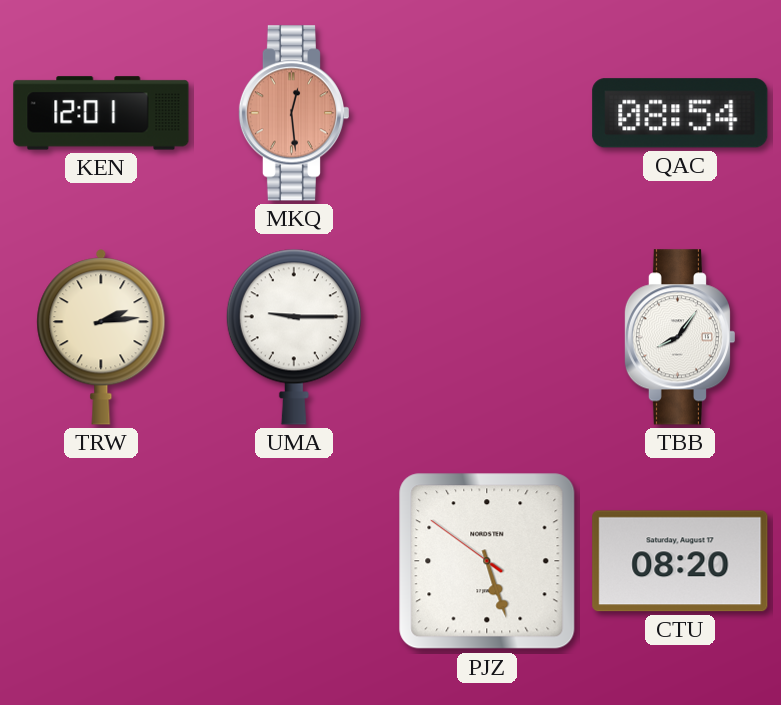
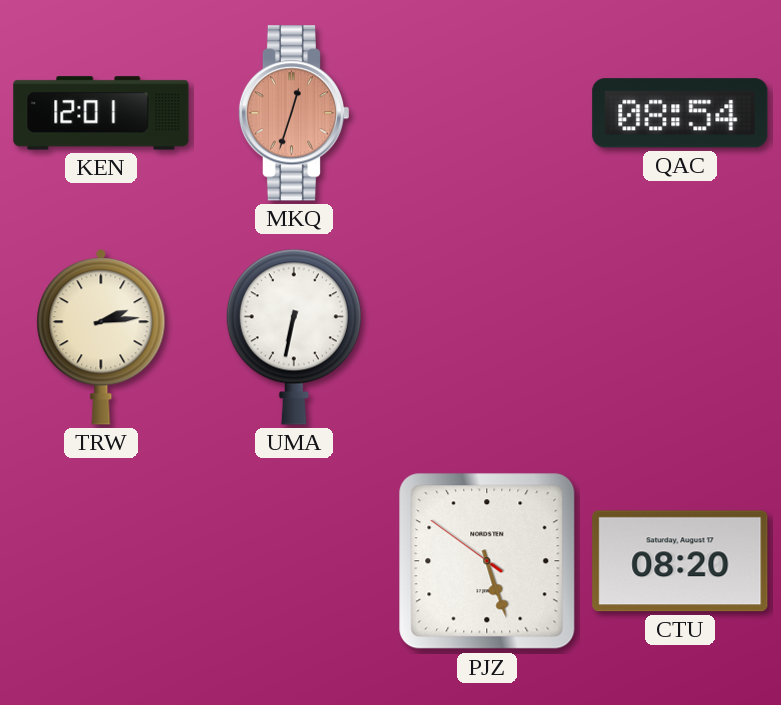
MKQ: 12:29 -> 12:33
UMA: 9:15 -> 6:32
TBB: 8:06 -> none
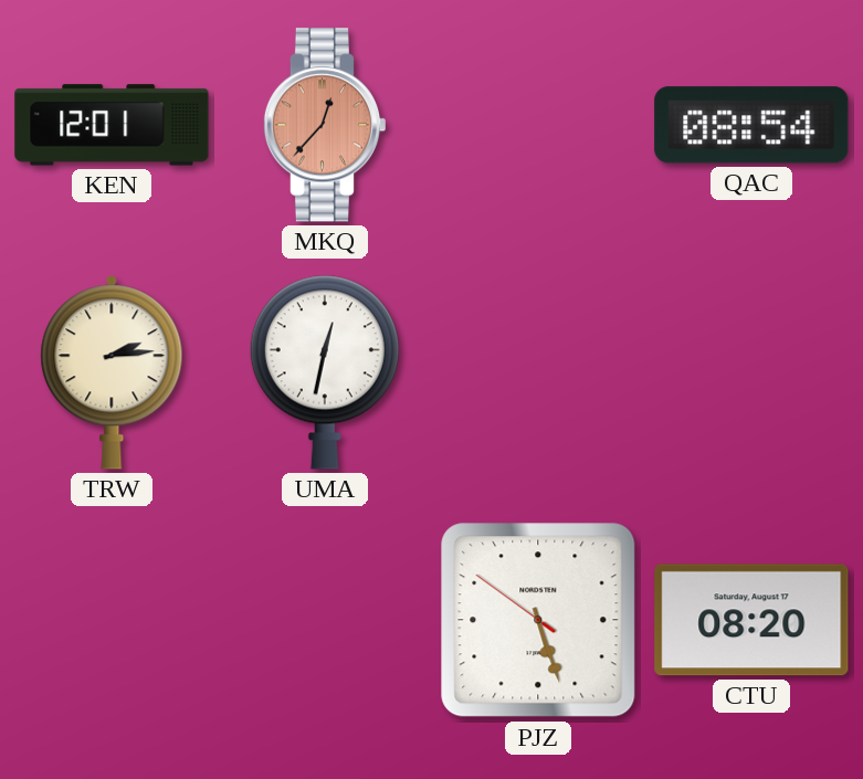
MKQ: 12:33 -> 12:37
UMA: 6:32 -> 12:32
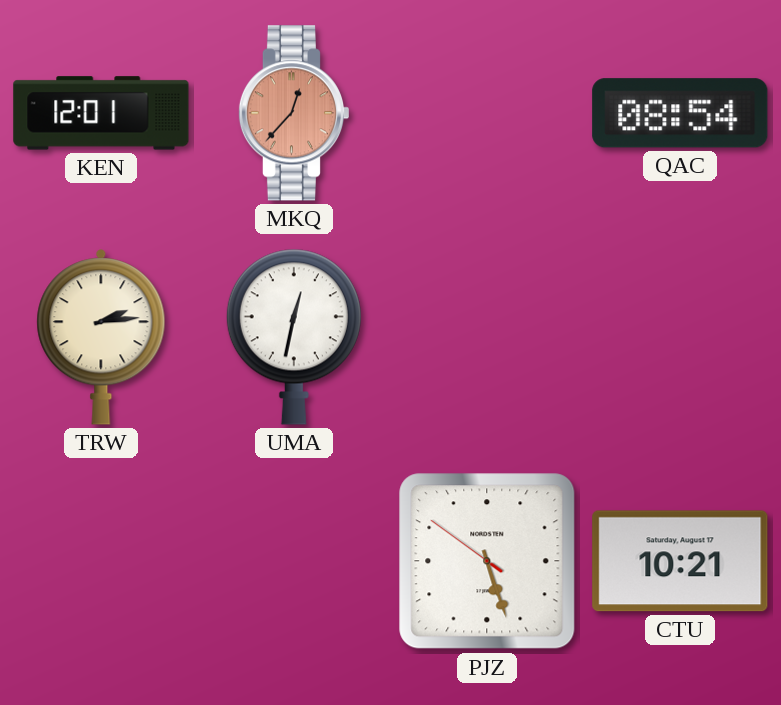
CTU: 08:20 -> 10:21
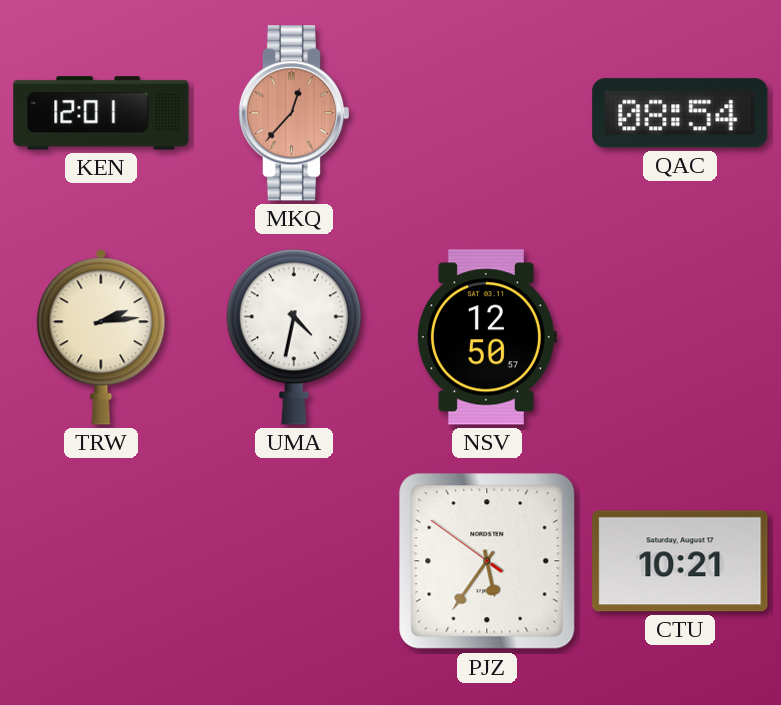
UMA: 12:32 -> 4:32
NSV: none -> 12:50
PJZ: 5:26 -> 5:35
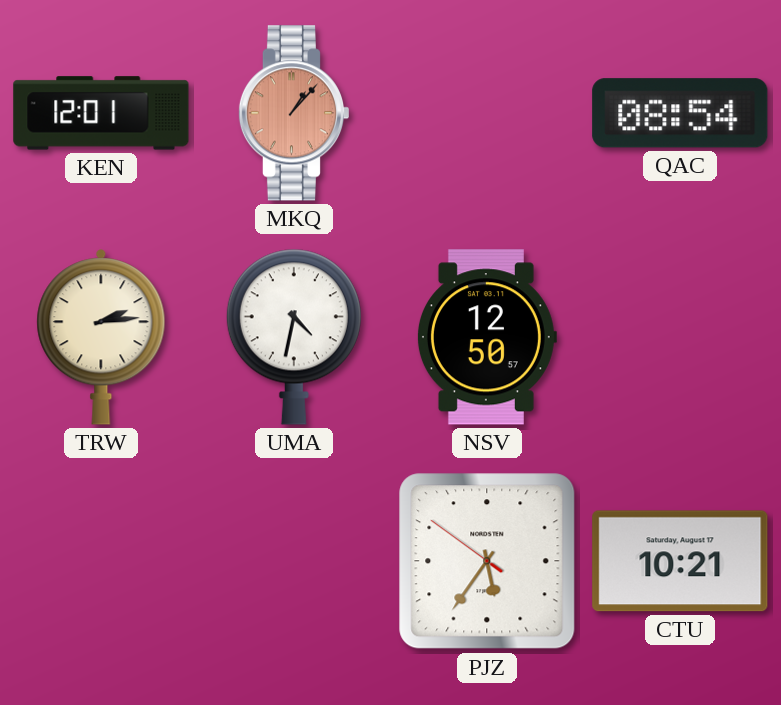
MKQ: 12:37 -> 1:07
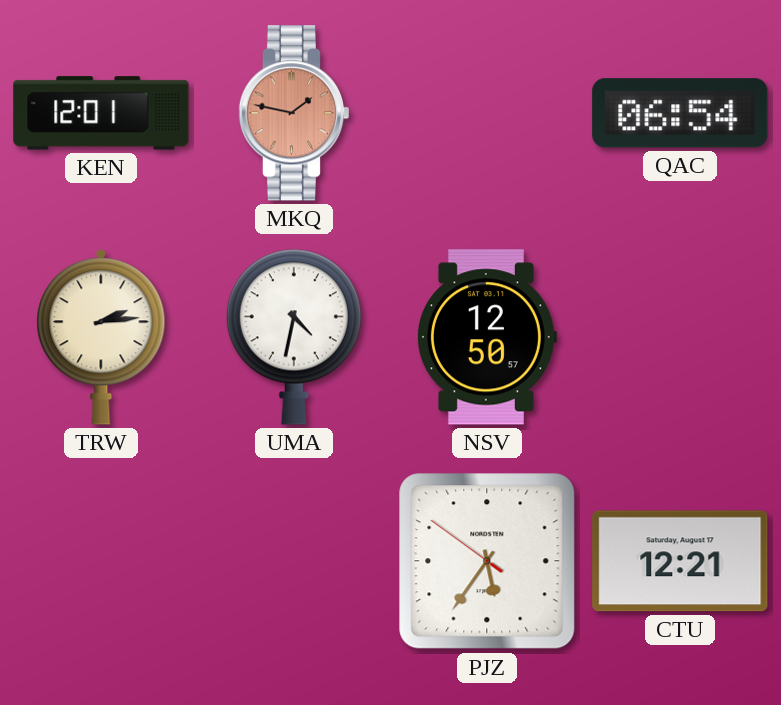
MKQ: 1:07 -> 1:47
QAC: 08:54 -> 06:54
CTU: 10:21 -> 12:21
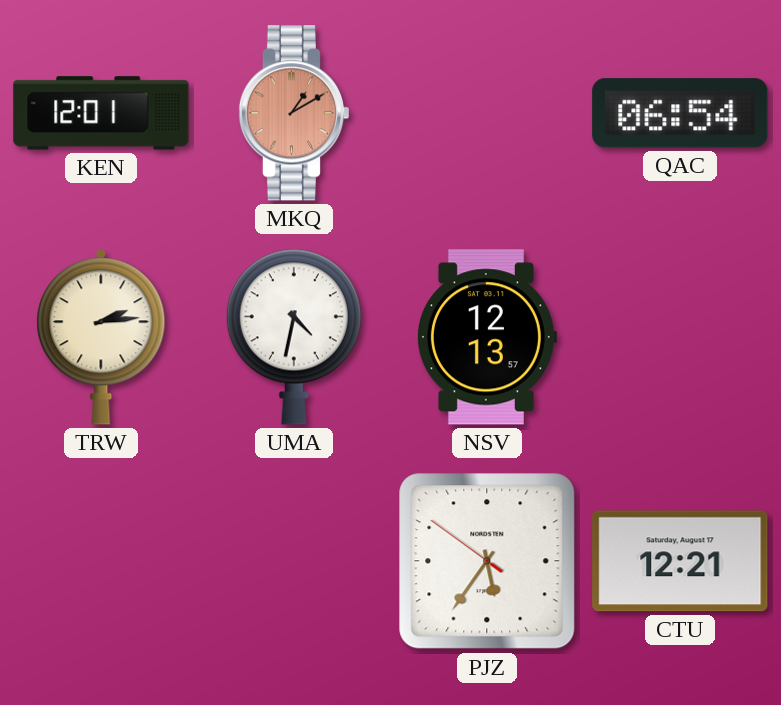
MKQ: 1:47 -> 1:10
NSV: 12:50 -> 12:13
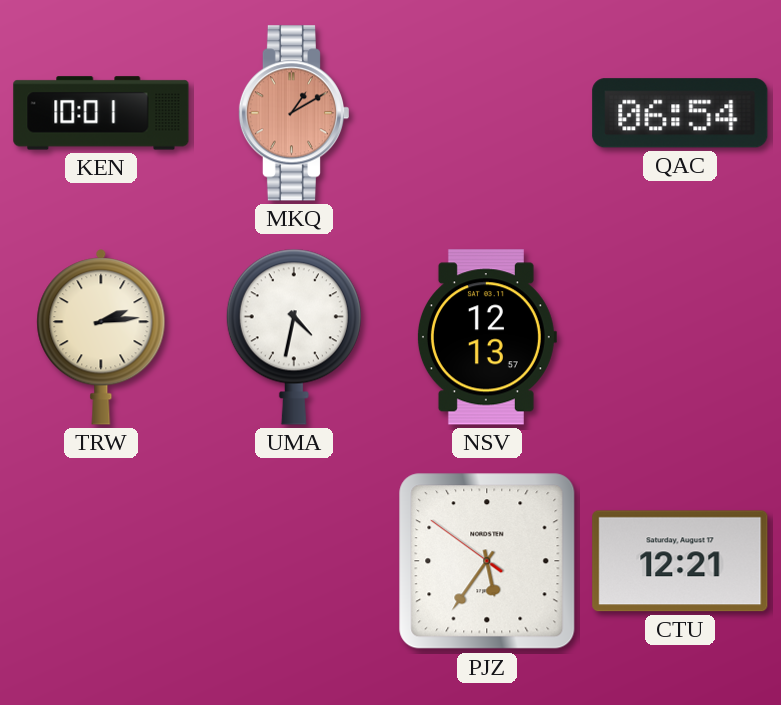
KEN: 12:01 -> 10:01
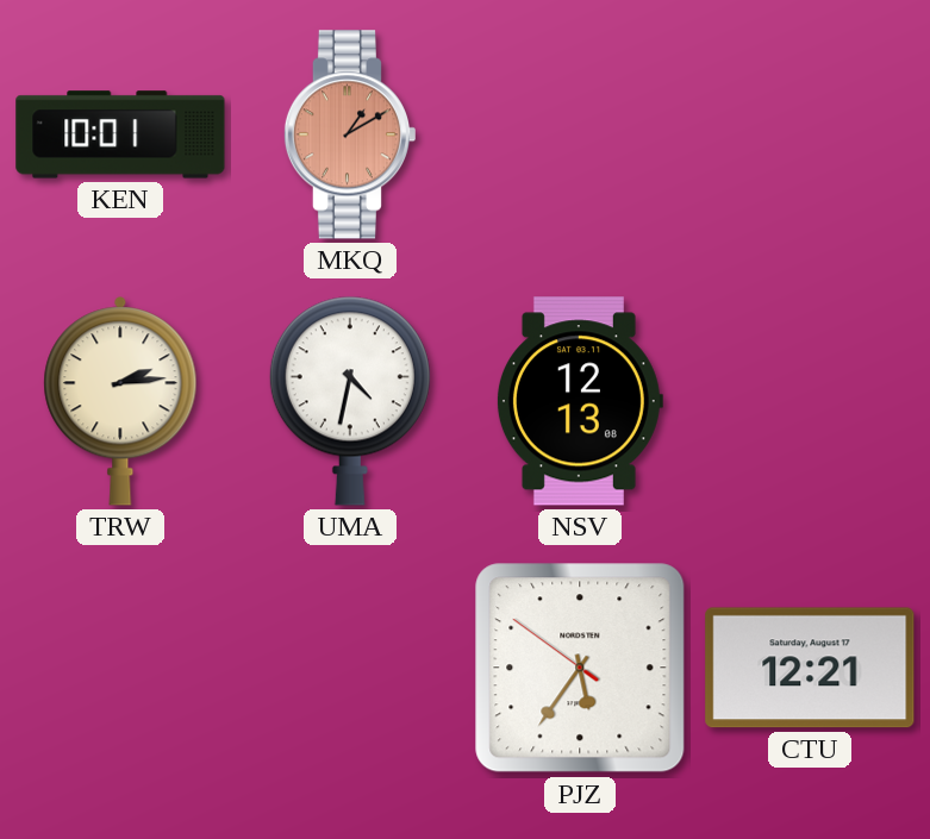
QAC: 06:54 -> none
NSV: 12:13:57 -> 12:13:08
